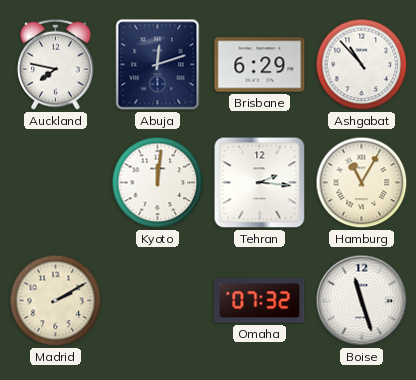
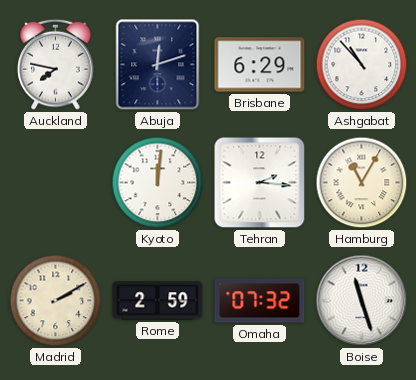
Rome: none -> 2:59
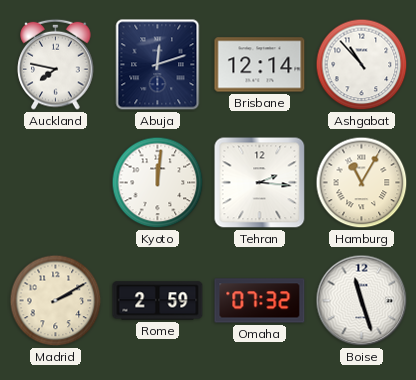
Brisbane: 6:29 -> 12:14
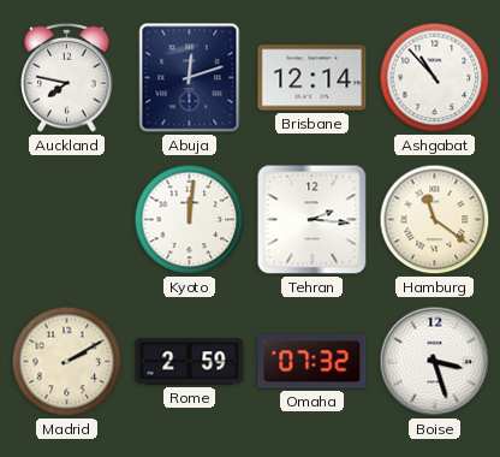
Hamburg: 11:05 -> 11:21
Boise: 11:27 -> 3:27
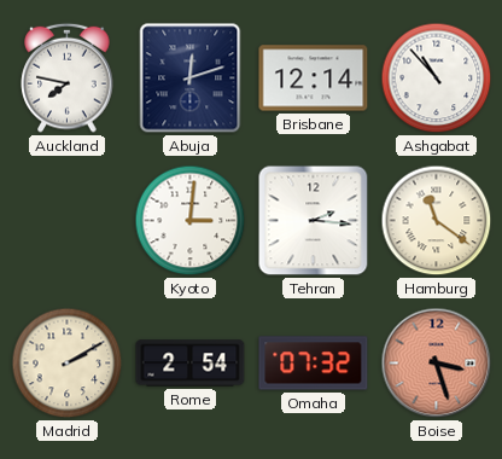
Kyoto: 12:01 -> 3:01
Rome: 2:59 -> 2:54
Boise dial: white -> salmon
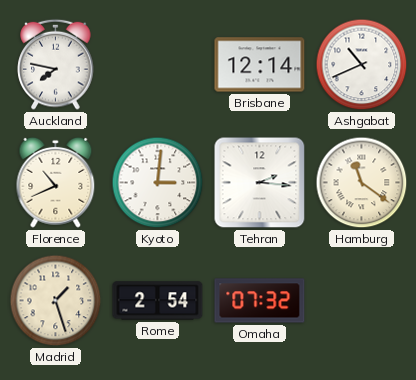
Abuja: 12:12 -> none
Ashgabat: 10:53 -> 10:41
Florence: none -> 10:41
Madrid: 2:10 -> 1:27
Boise: 3:27 -> none
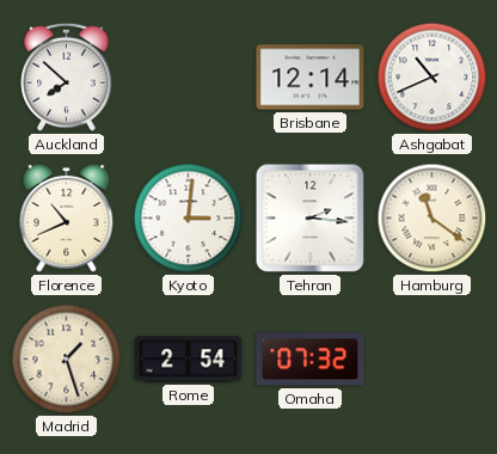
Auckland: 7:47 -> 7:52
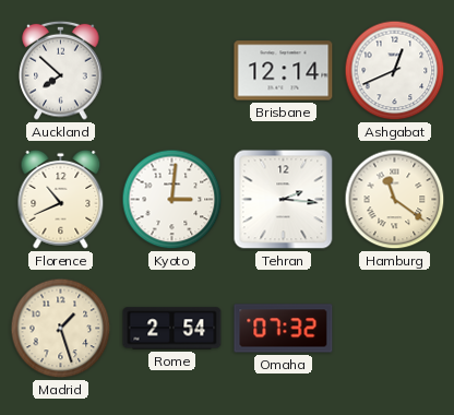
Ashgabat: 10:41 -> 12:41
